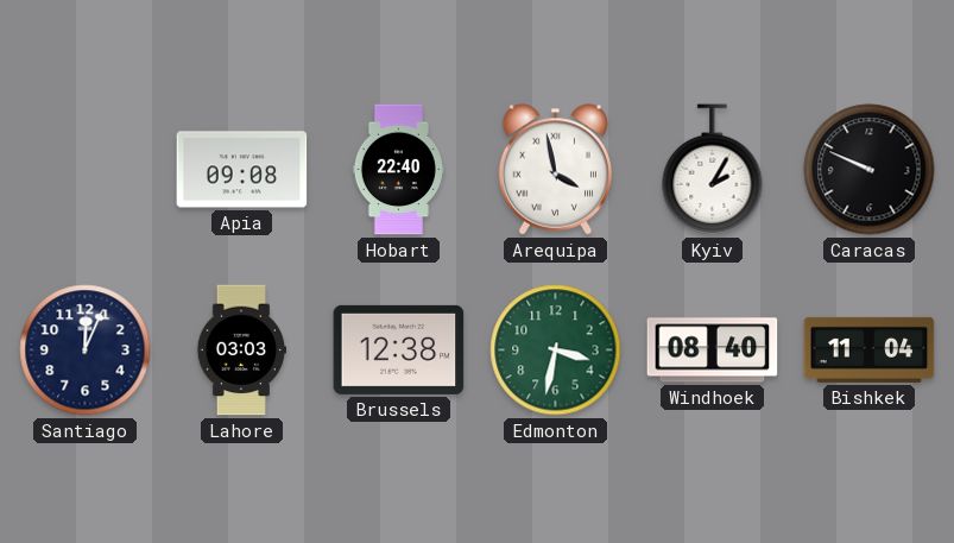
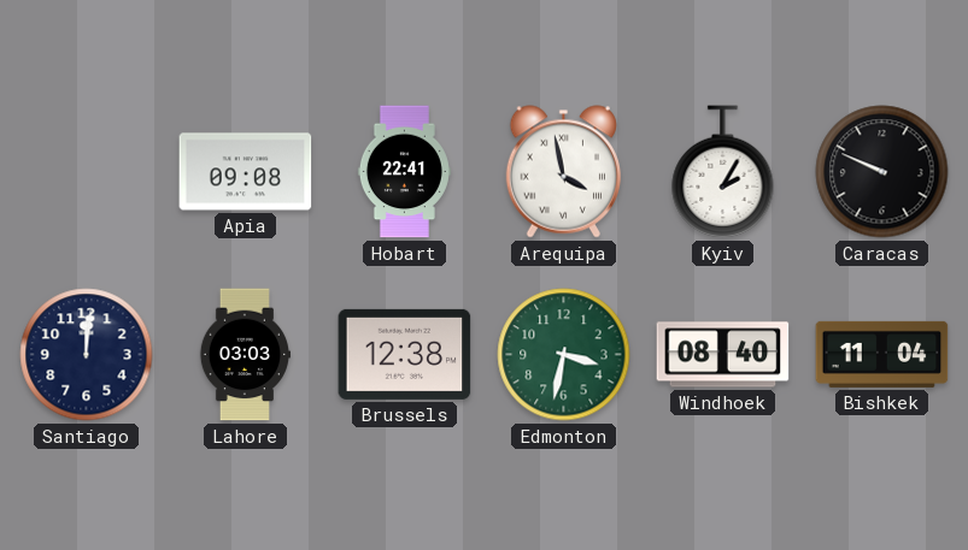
Hobart: 22:40 -> 22:41
Santiago: 12:04 -> 12:01
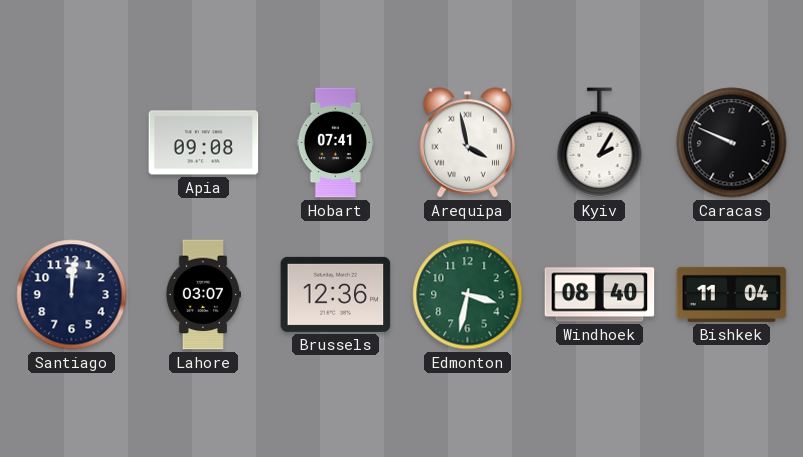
Hobart: 22:41 -> 07:41
Lahore: 03:03 -> 03:07
Brussels: 12:38 -> 12:36
